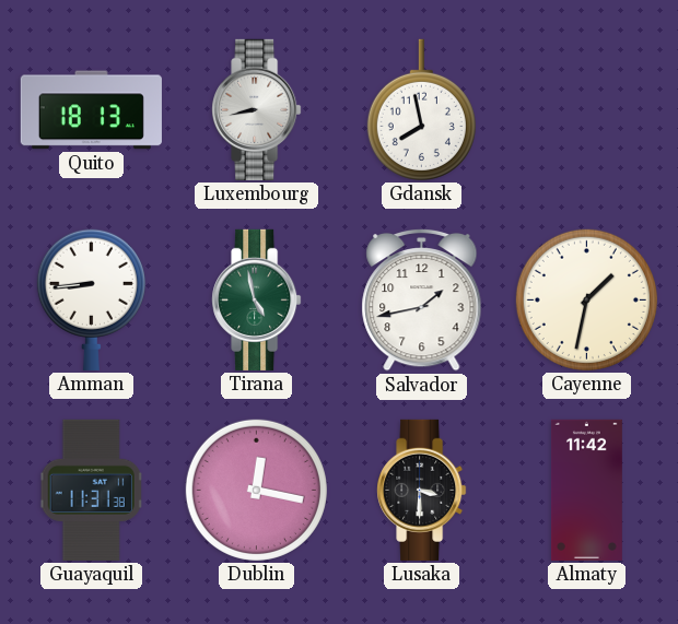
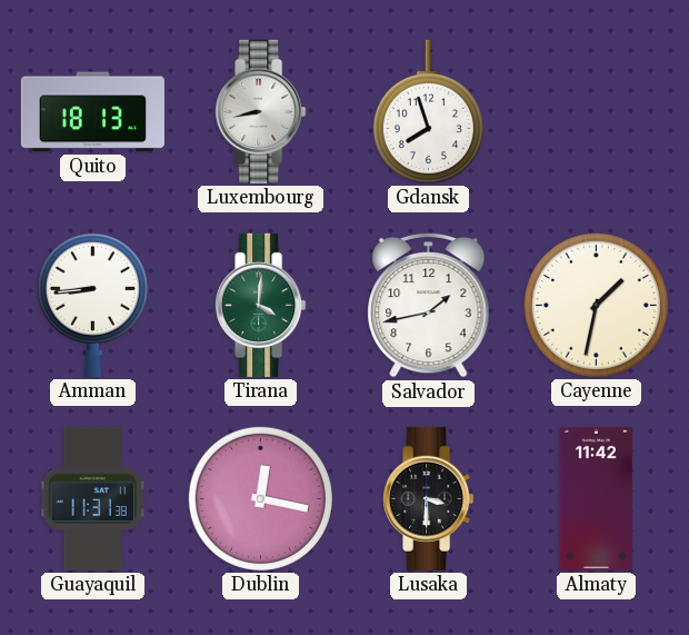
Gdansk: 7:58 -> 7:57
Tirana: 4:58 -> 4:01
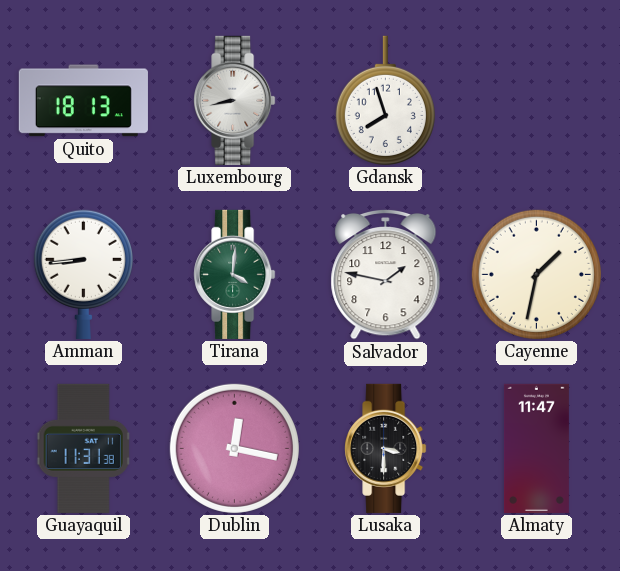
Salvador: 1:43 -> 1:47
Almaty: 11:42 -> 11:47
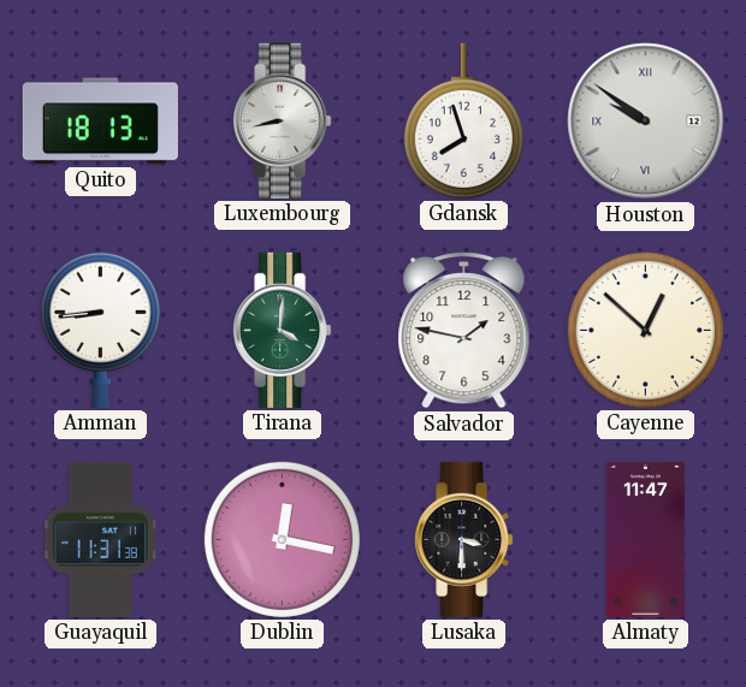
Houston: none -> 9:51
Cayenne: 1:32 -> 12:52
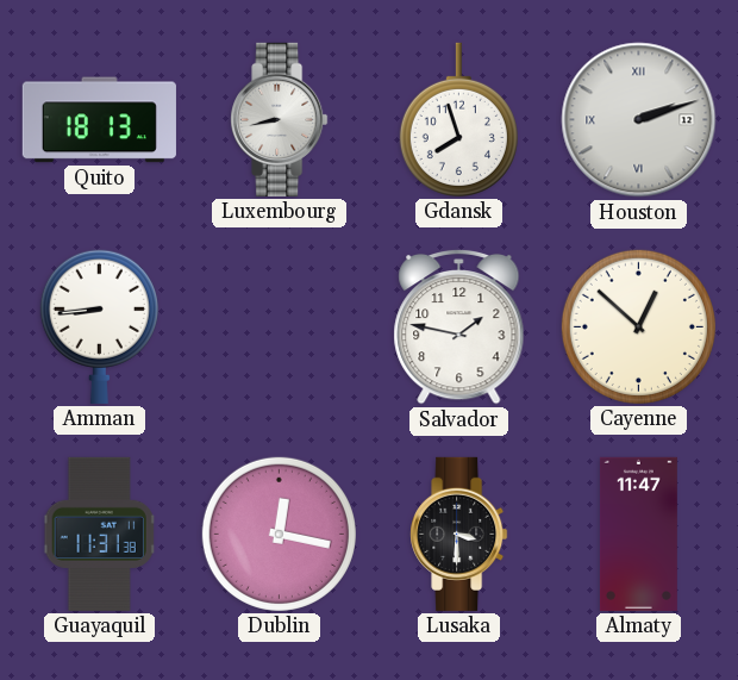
Houston: 9:51 -> 2:12
Tirana: 4:01 -> none
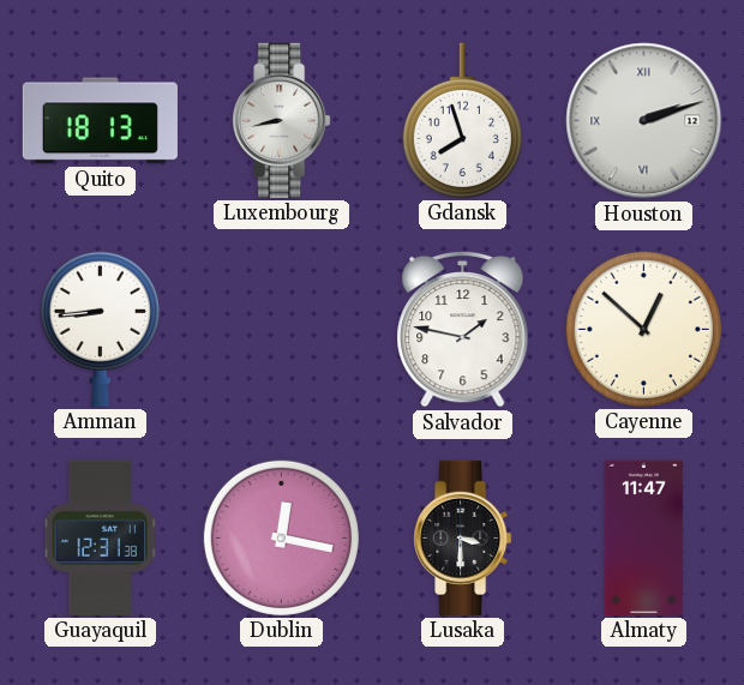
Guayaquil: 11:31 -> 12:31
